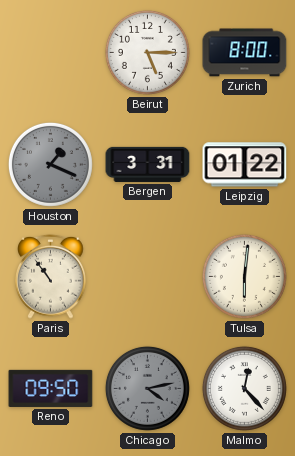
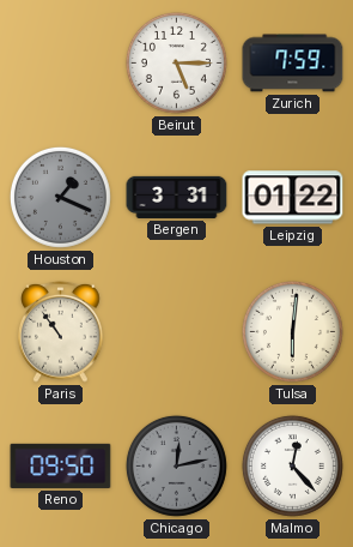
Zurich: 8:00 -> 7:59
Chicago: 4:13 -> 12:13
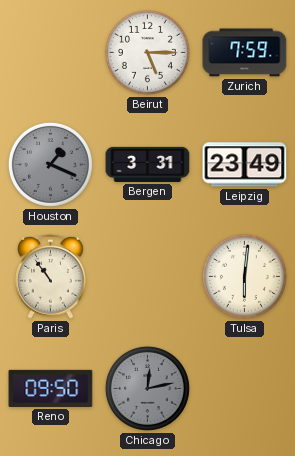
Leipzig: 01:22 -> 23:49
Malmo: 12:23 -> none
